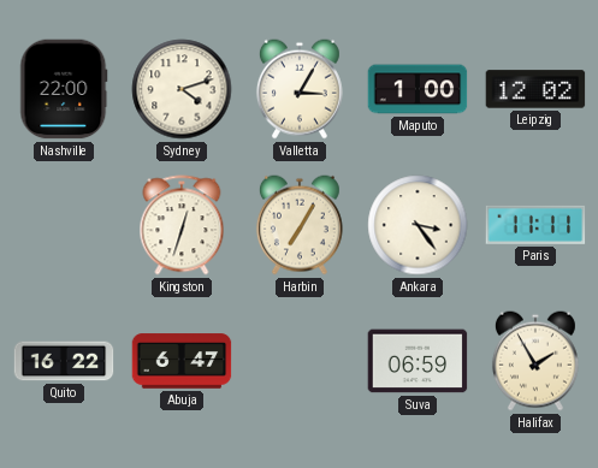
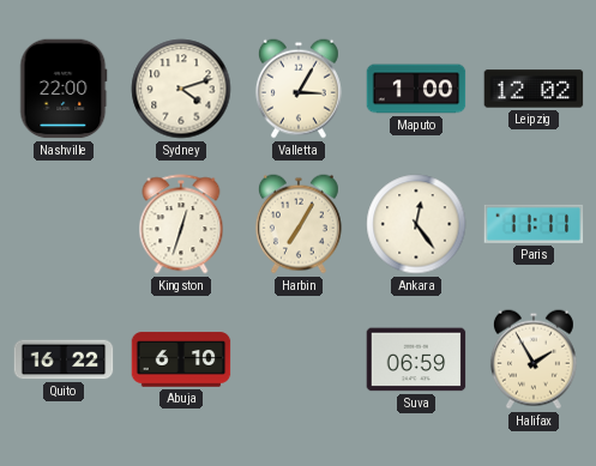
Ankara: 3:24 -> 12:24
Abuja: 6:47 -> 6:10
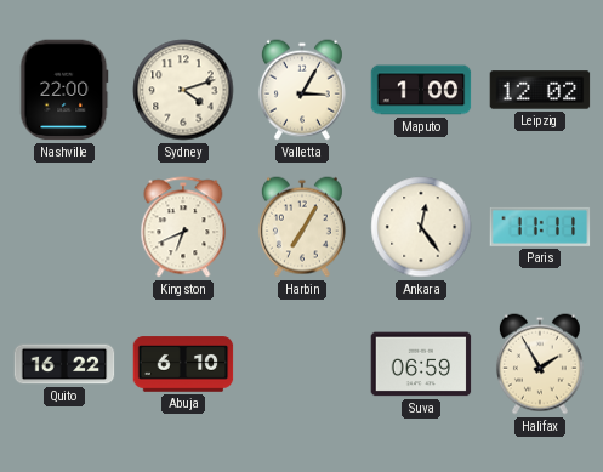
Kingston: 12:33 -> 6:41
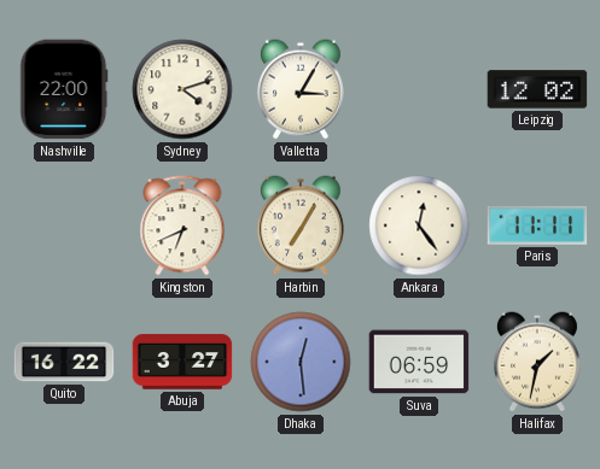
Maputo: 1:00 -> none
Abuja: 6:10 -> 3:27
Dhaka: none -> 12:29
Halifax: 1:55 -> 1:32
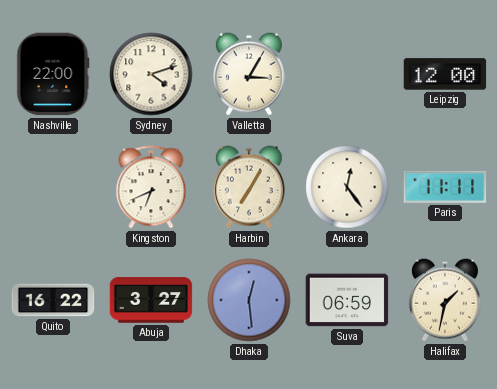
Leipzig: 12:02 -> 12:00
